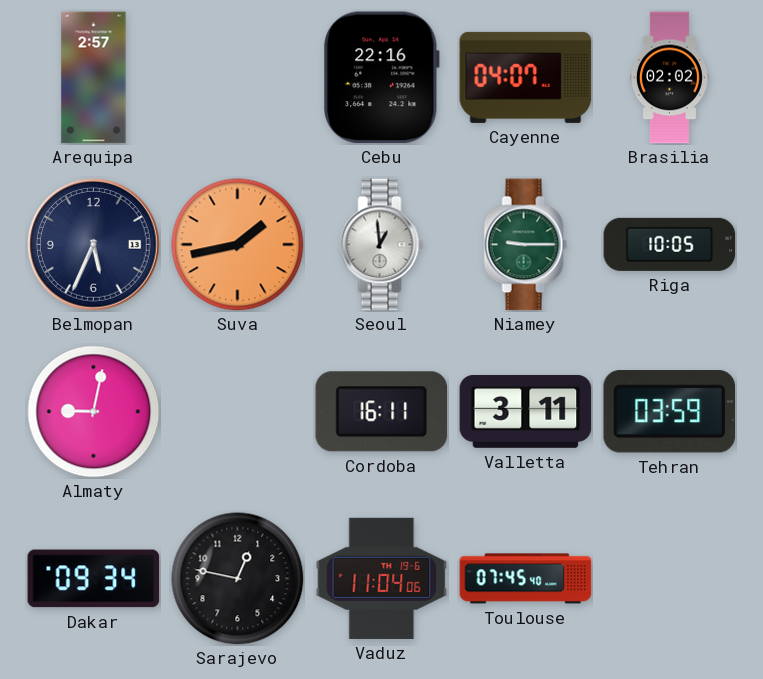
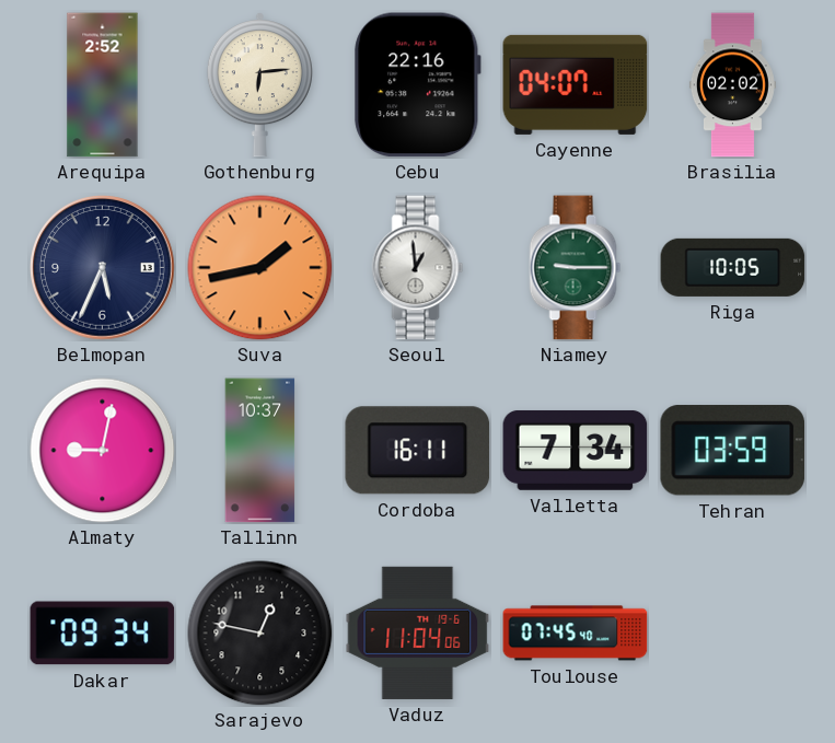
Arequipa: 2:57 -> 2:52
Gothenburg: none -> 6:14
Tallinn: none -> 10:37
Valletta: 3:11 -> 7:34
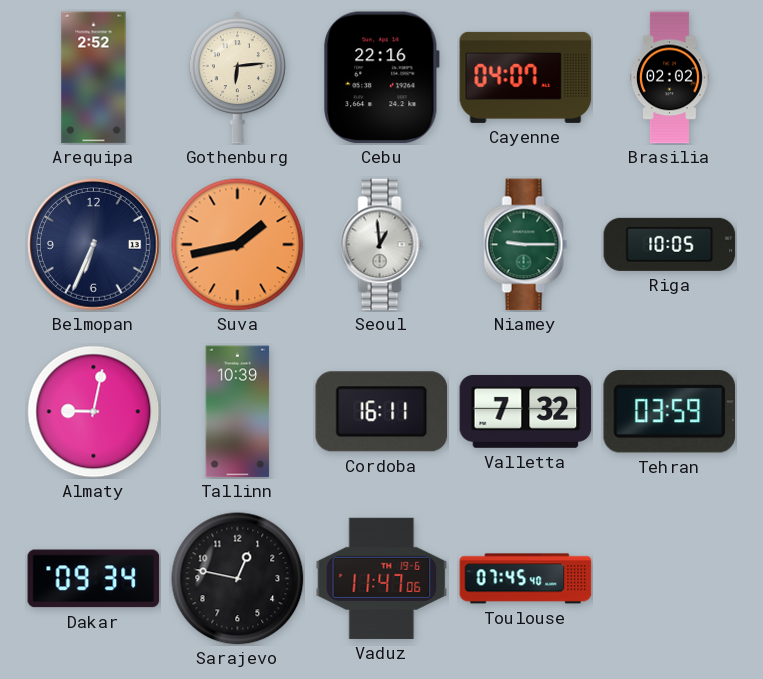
Belmopan: 5:34 -> 6:34
Tallinn: 10:37 -> 10:39
Valletta: 7:34 -> 7:32
Vaduz: 11:04 -> 11:47
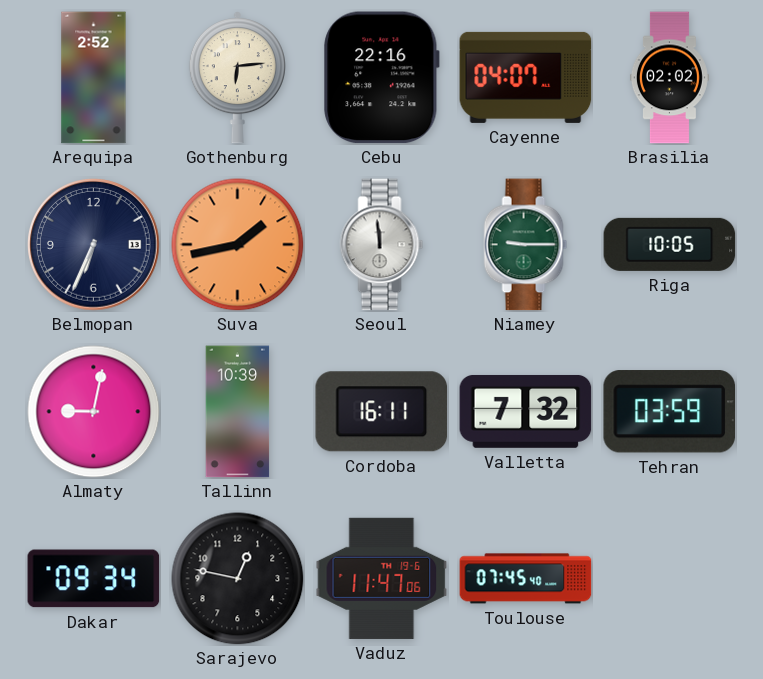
Seoul: 12:59 -> 11:59
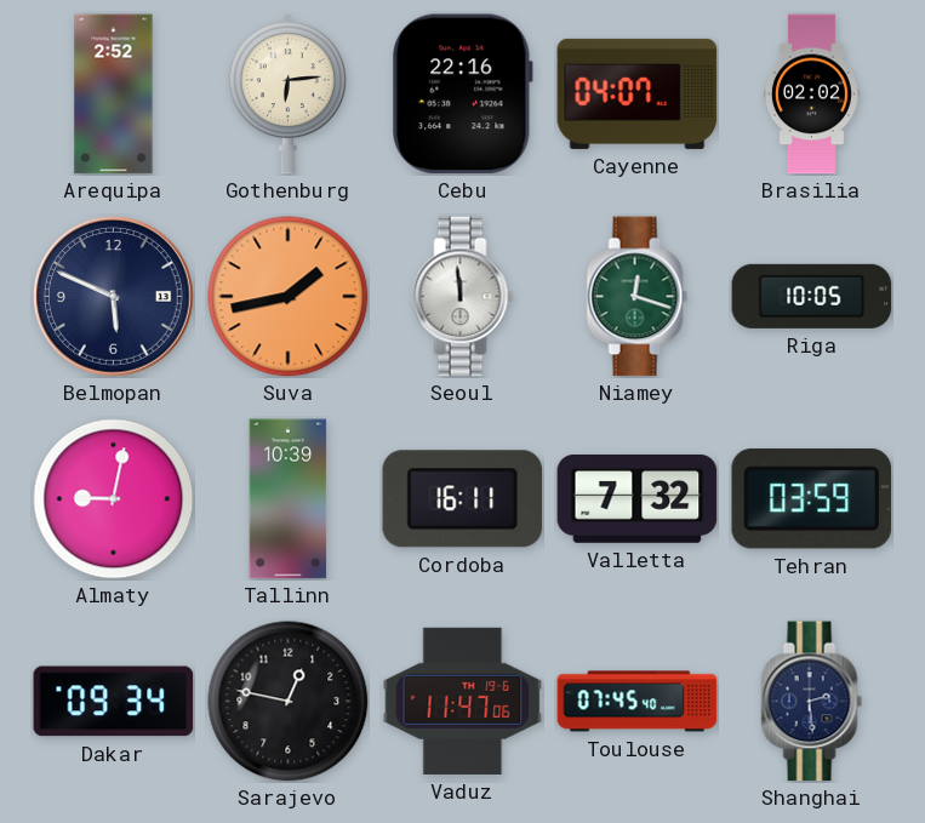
Belmopan: 6:34 -> 5:49
Niamey: 9:15 -> 12:18
Shanghai: none -> 2:29
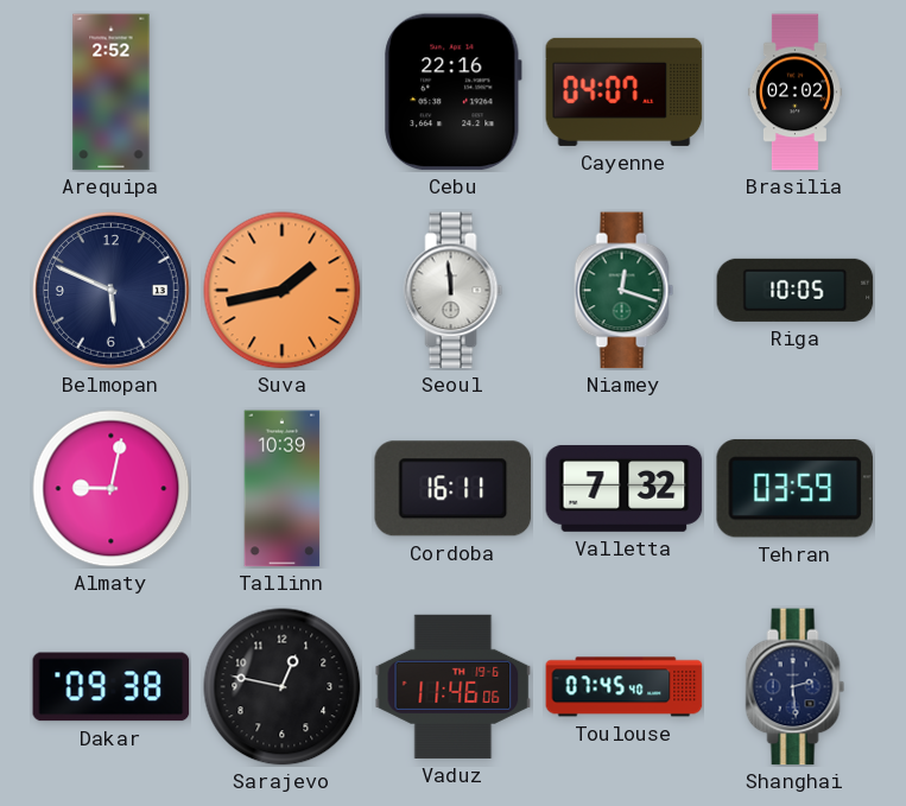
Gothenburg: 6:14 -> none
Dakar: 09:34 -> 09:38
Vaduz: 11:47 -> 11:46
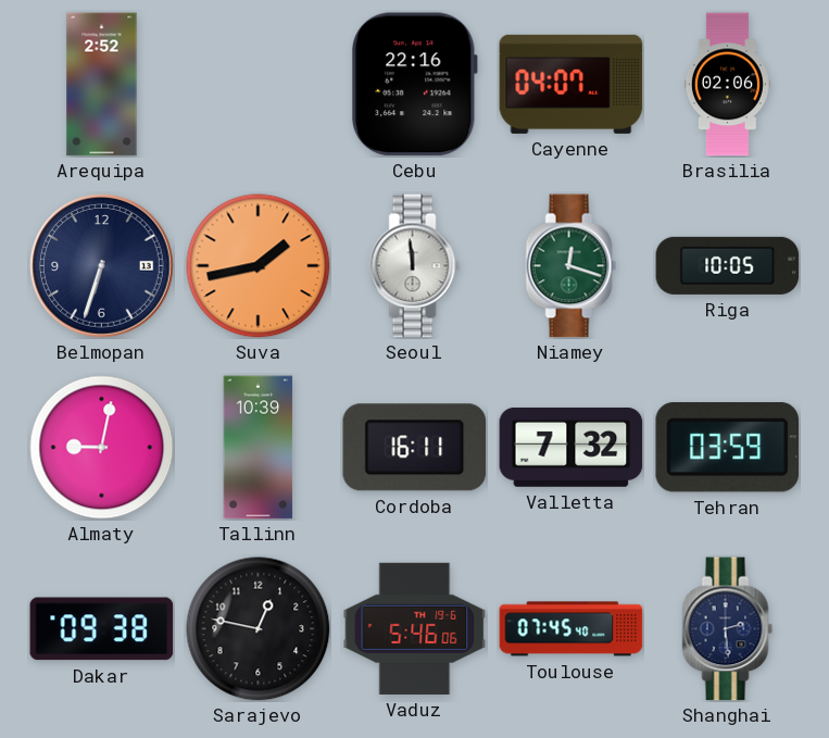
Brasilia: 02:02 -> 02:06
Belmopan: 5:49 -> 6:33
Vaduz: 11:46 -> 5:46
